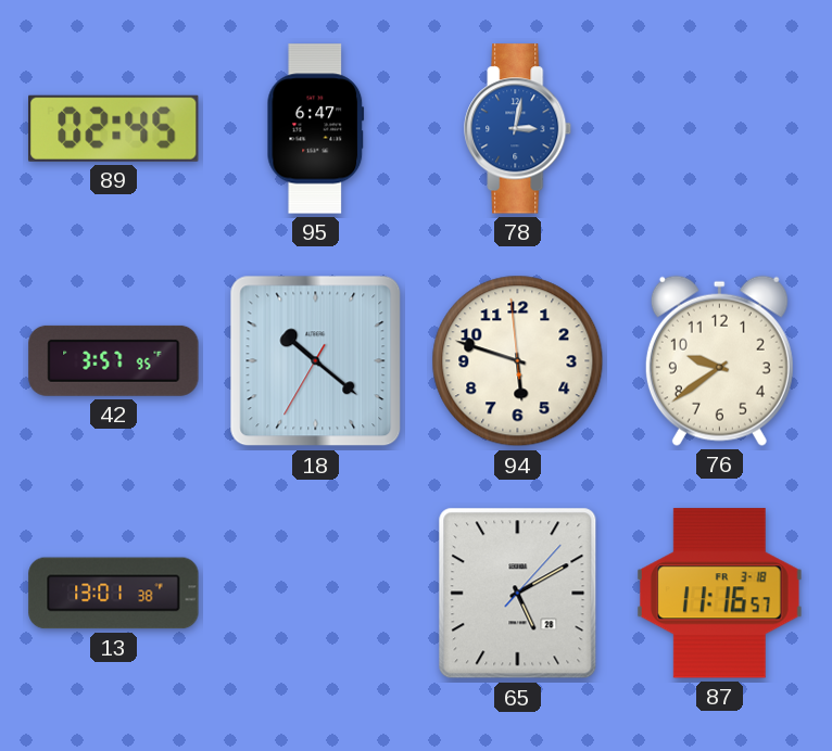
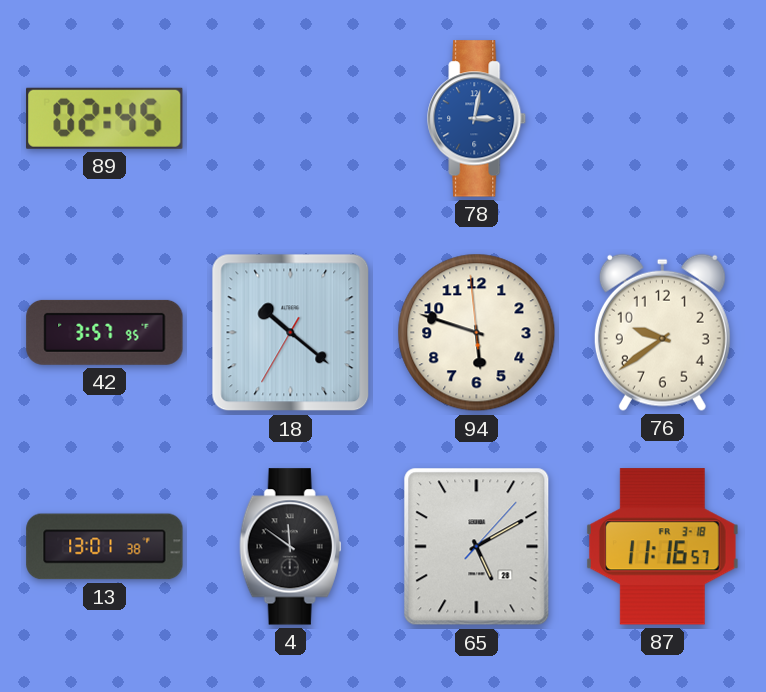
95: 6:47 -> none
4: none -> 11:51
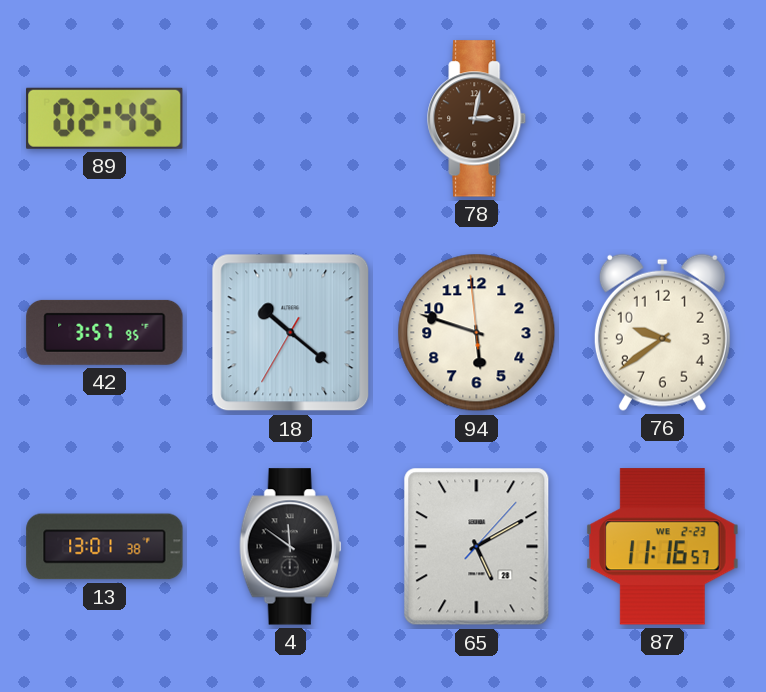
78 dial: blue -> brown
87 date: FR 3-18 -> WE 2-23
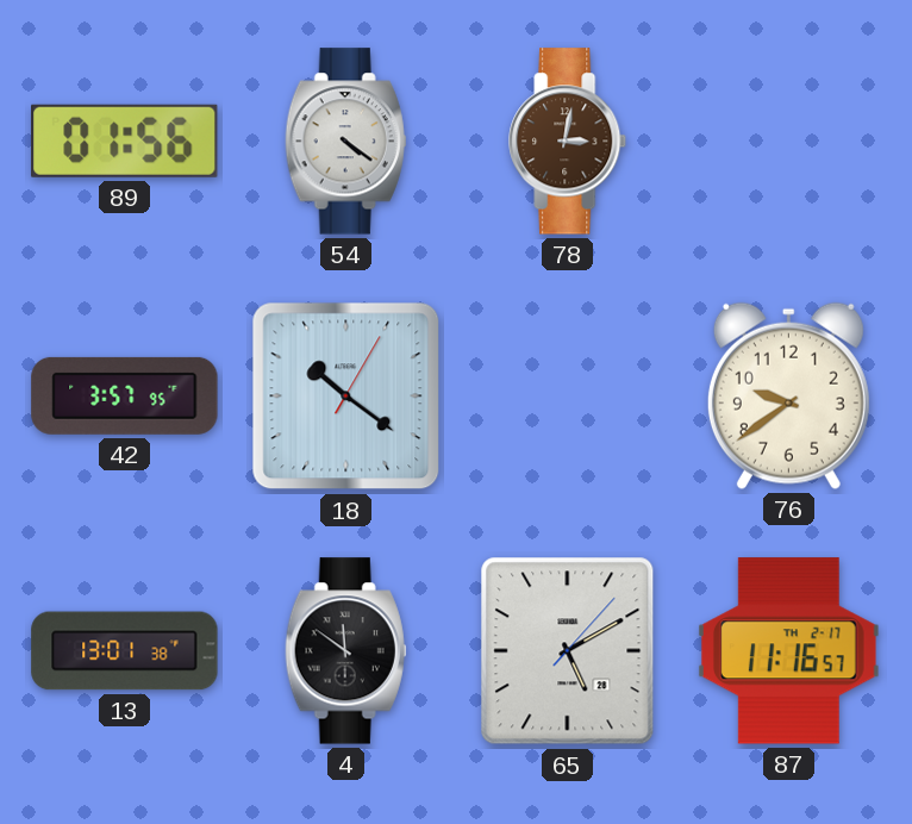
89: 02:45 -> 01:56
54: none -> 4:21
18: 10:21:35 -> 10:21:05
94: 5:47 -> none
87 date: WE 2-23 -> TH 2-17
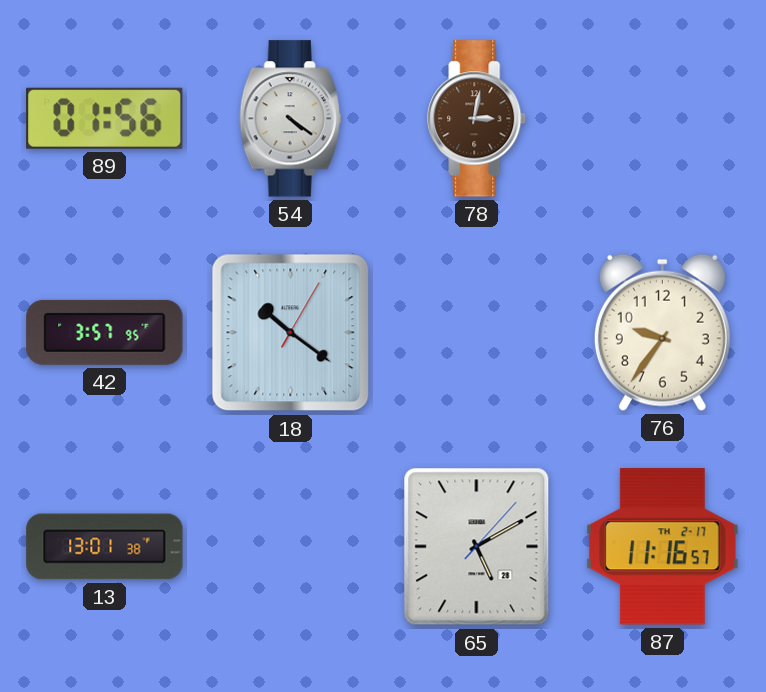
76: 9:39 -> 9:36
4: 11:51 -> none
